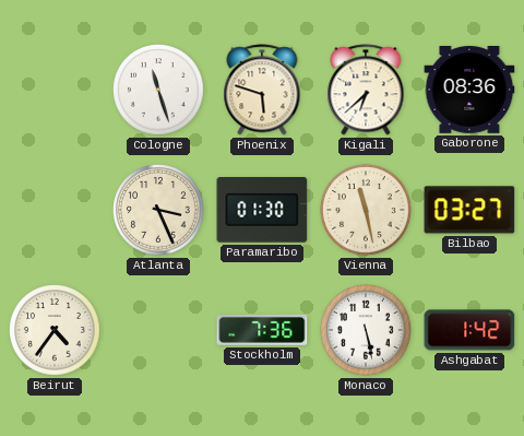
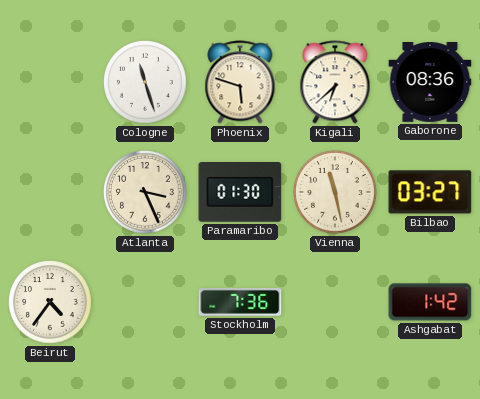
Monaco: 5:28 -> none
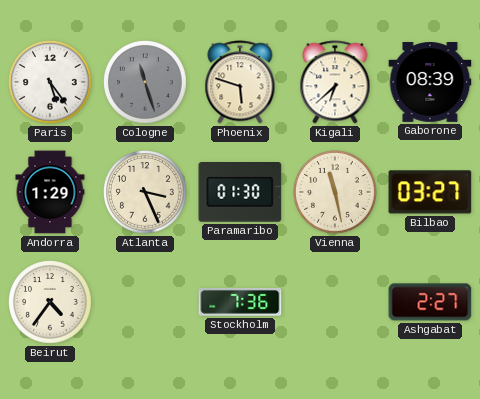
Paris: none -> 5:24
Cologne dial: white -> grey
Gaborone: 08:36 -> 08:39
Andorra: none -> 1:29
Ashgabat: 1:42 -> 2:27
